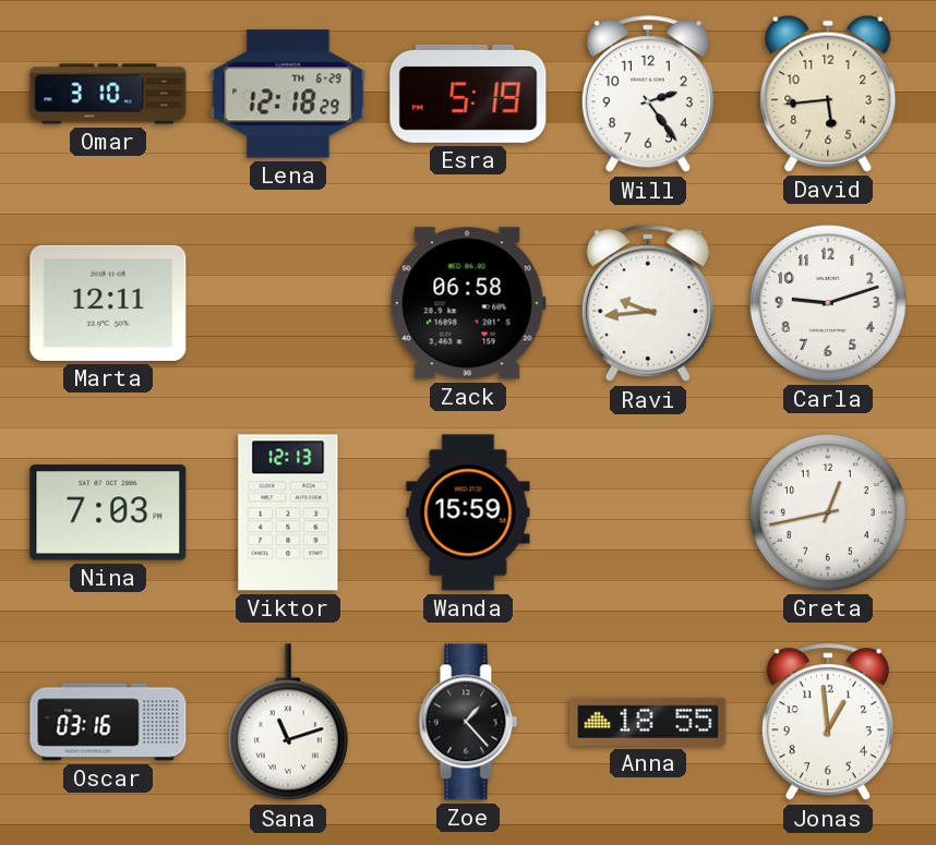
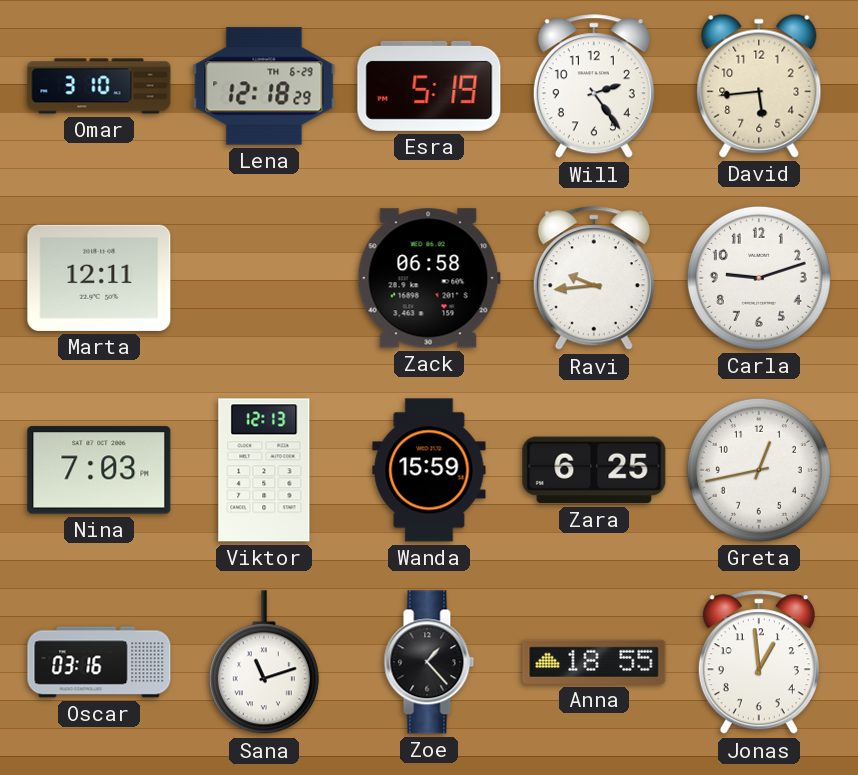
Zara: none -> 6:25
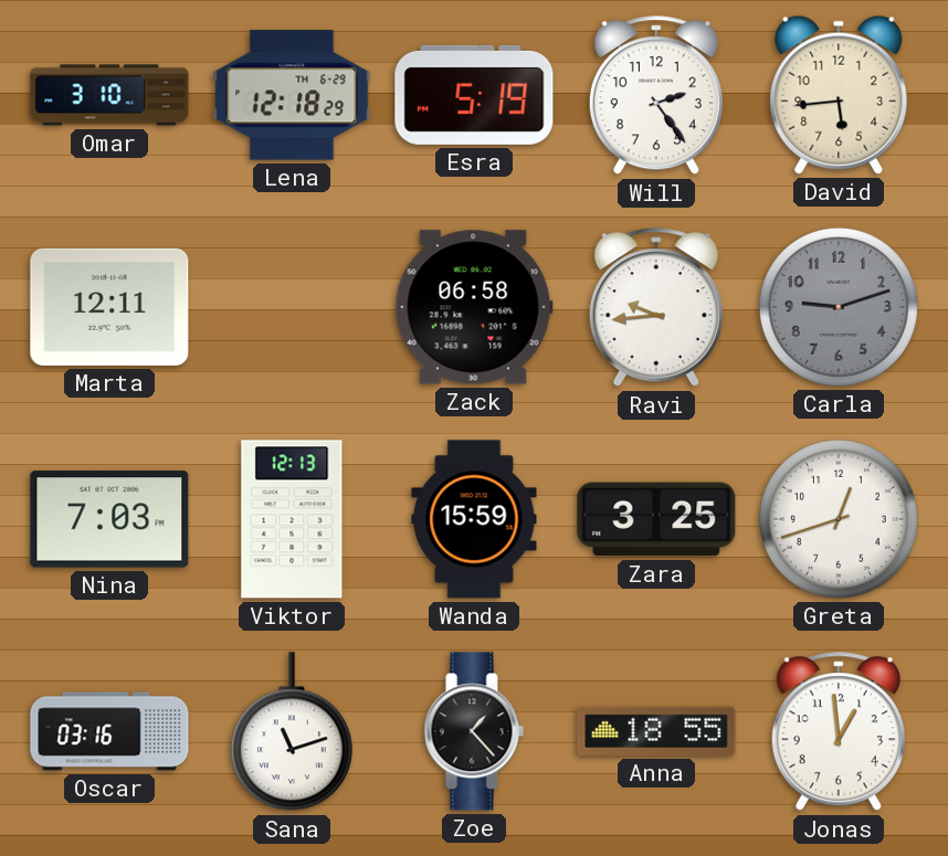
Carla dial: white -> grey
Zara: 6:25 -> 3:25
Greta: 12:43 -> 12:42
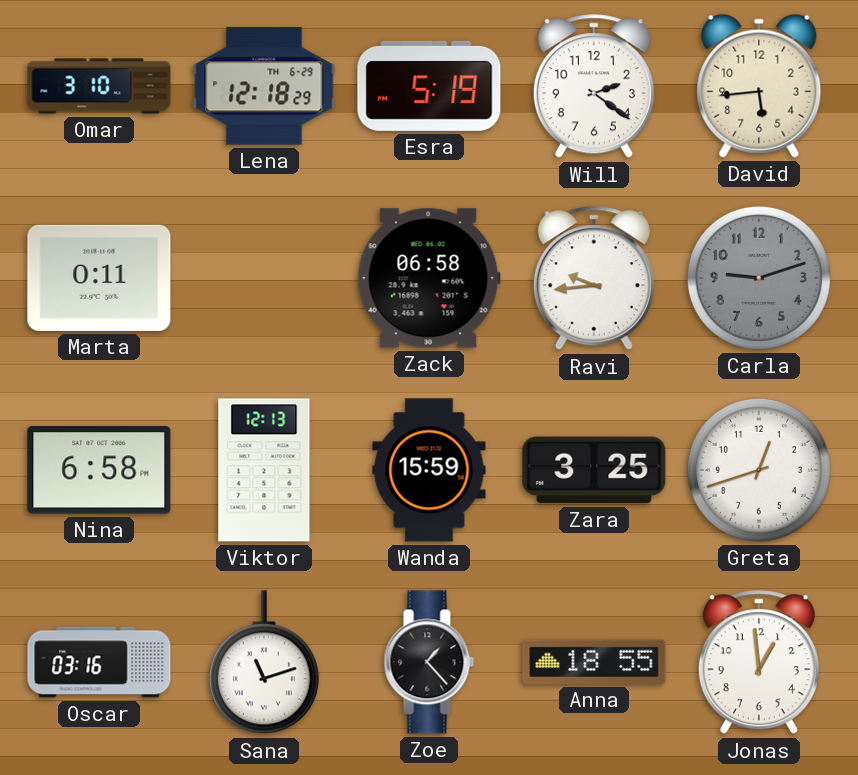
Will: 2:24 -> 2:21
Marta: 12:11 -> 0:11
Nina: 7:03 -> 6:58
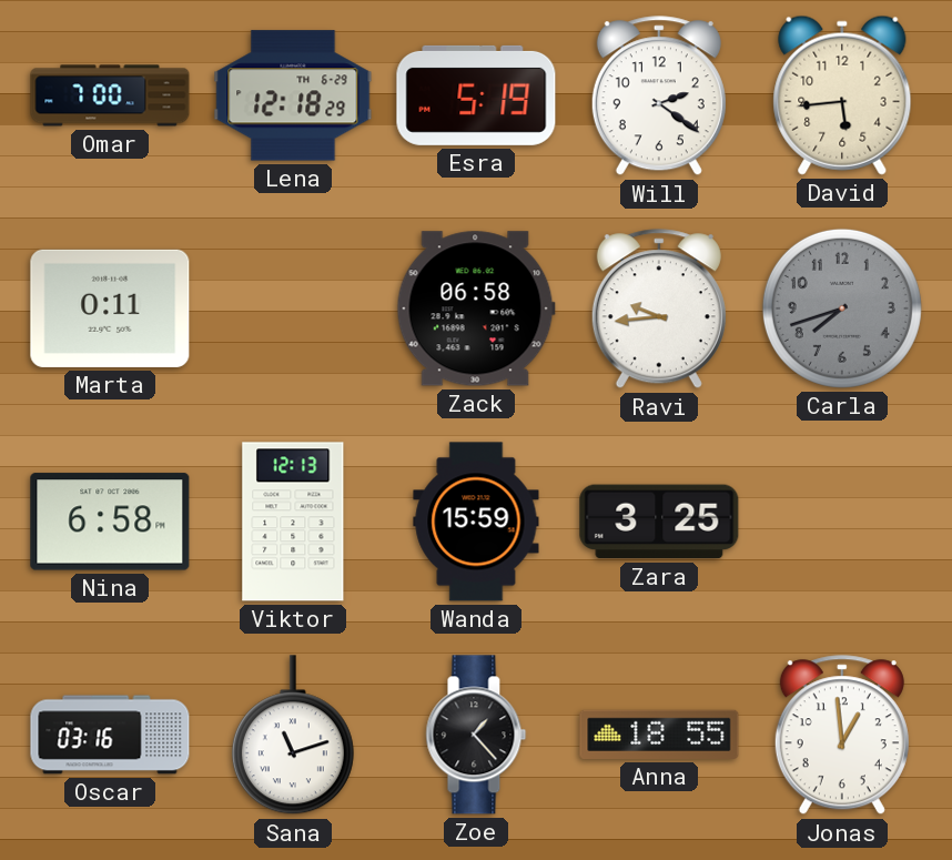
Omar: 3:10 -> 7:00
Carla: 9:12 -> 7:42
Greta: 12:42 -> none
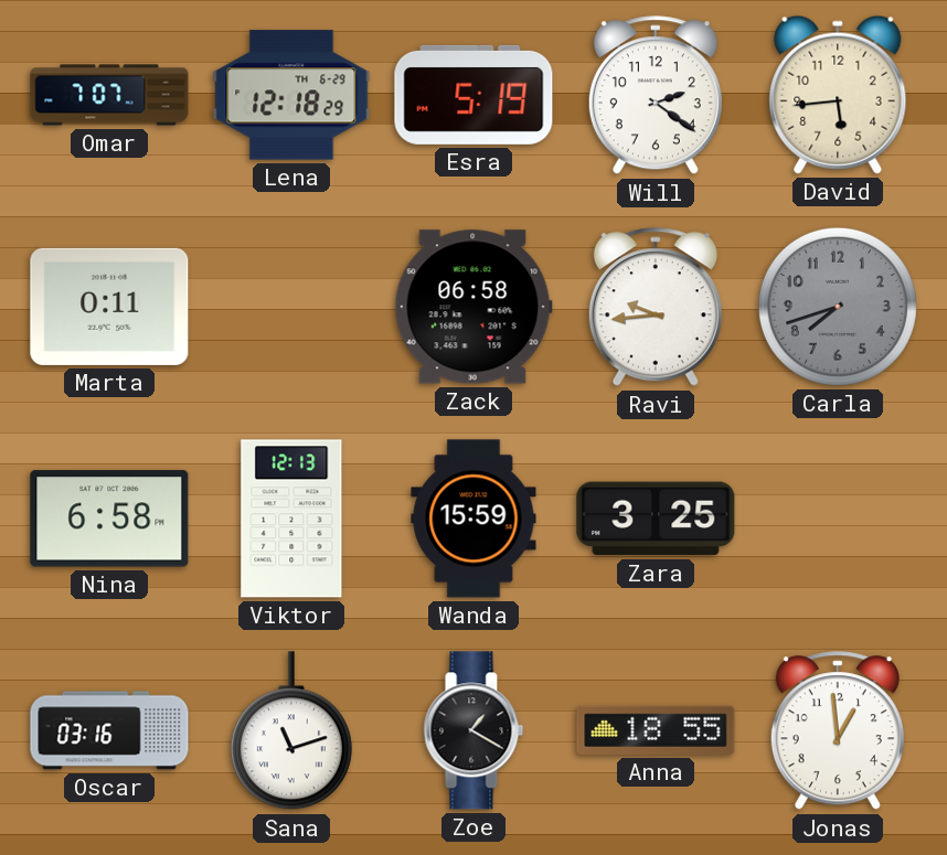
Omar: 7:00 -> 7:07
Zoe: 1:23 -> 1:20
